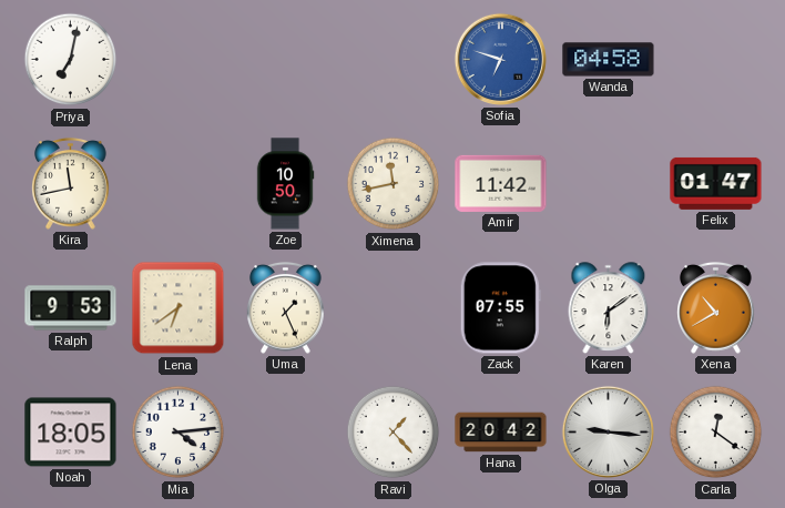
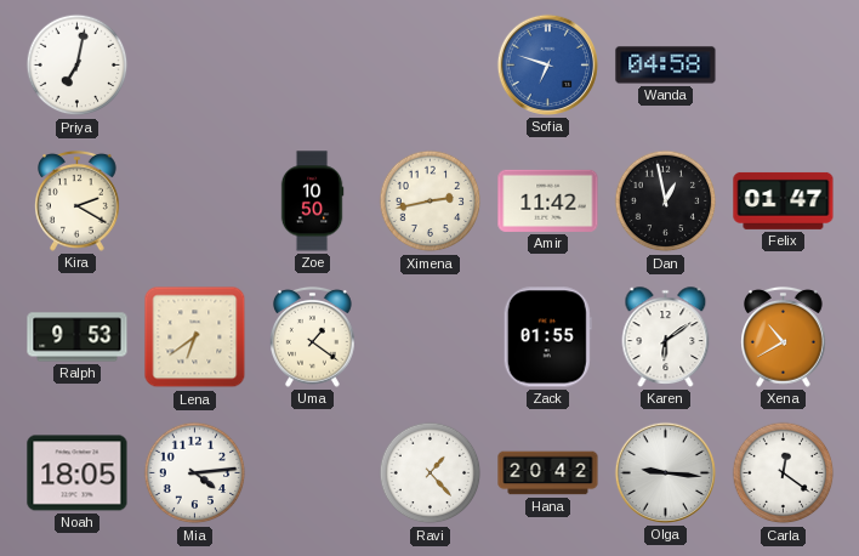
Kira: 11:43 -> 2:20
Ximena: 11:43 -> 2:43
Dan: none -> 12:58
Uma: 1:26 -> 1:21
Zack: 07:55 -> 01:55
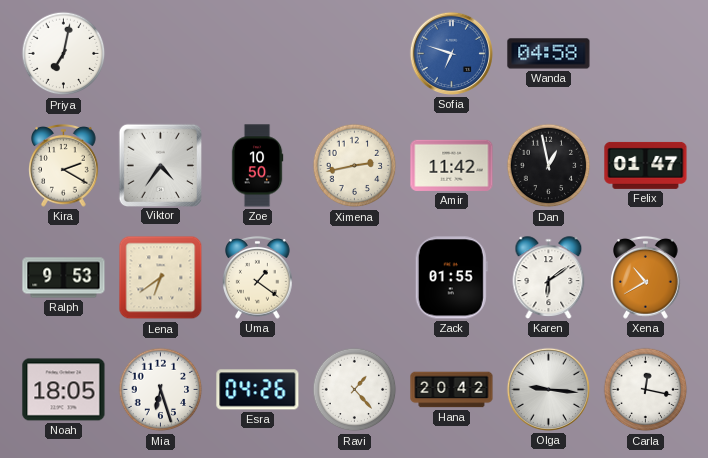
Viktor: none -> 4:36
Mia: 4:14 -> 6:27
Esra: none -> 04:26
Carla: 12:21 -> 12:17
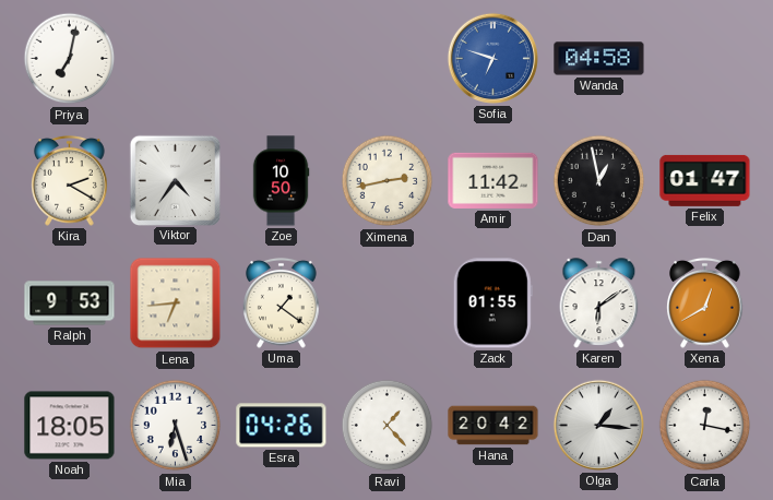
Lena: 6:39 -> 6:44
Xena: 10:40 -> 12:40
Olga: 9:16 -> 1:16
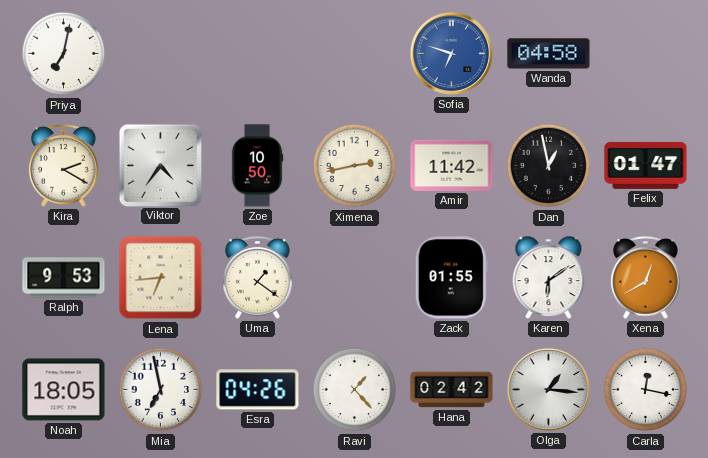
Mia: 6:27 -> 6:58
Hana: 20:42 -> 02:42
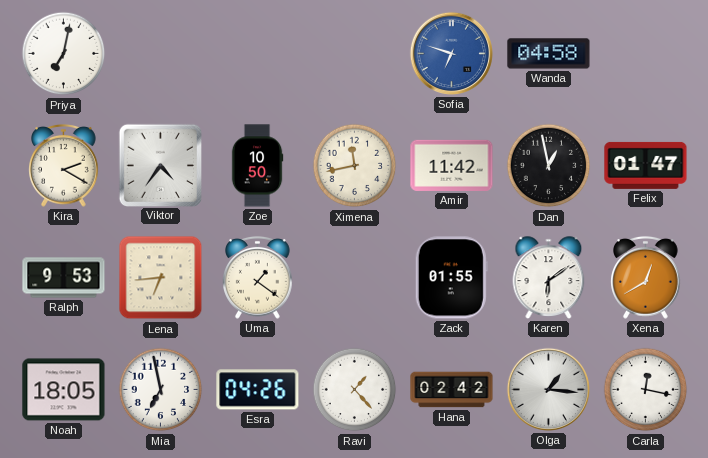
Ximena: 2:43 -> 11:43
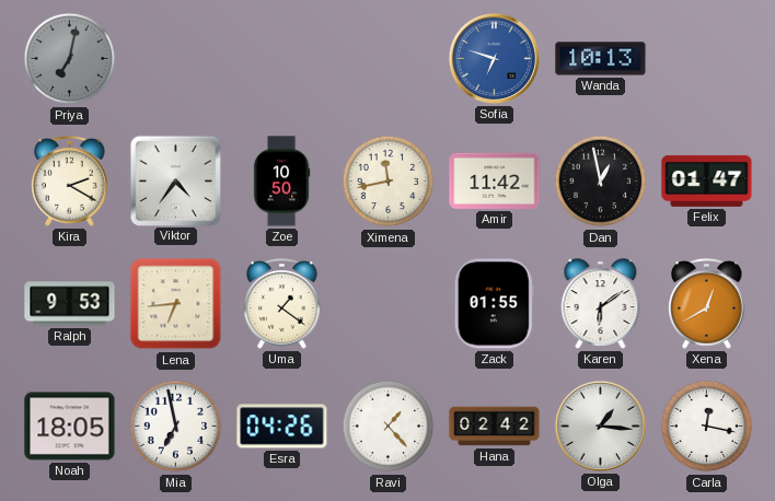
Priya dial: white -> grey
Wanda: 04:58 -> 10:13
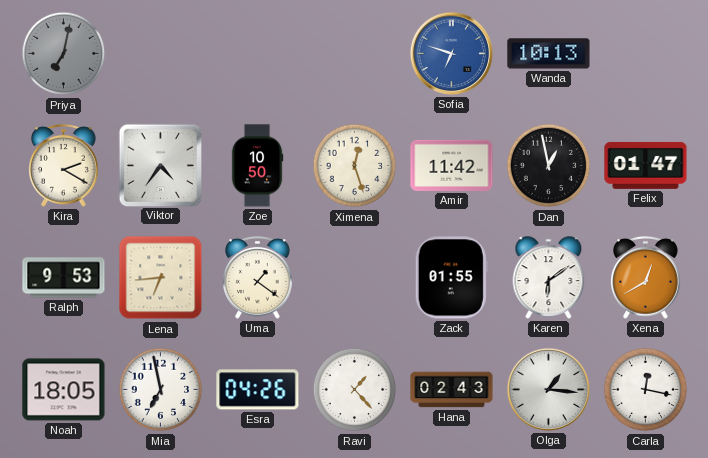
Ximena: 11:43 -> 12:27
Hana: 02:42 -> 02:43
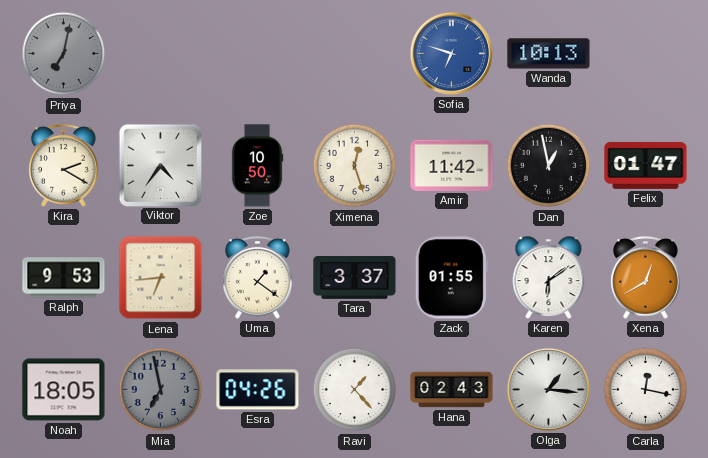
Tara: none -> 3:37
Mia dial: white -> grey
